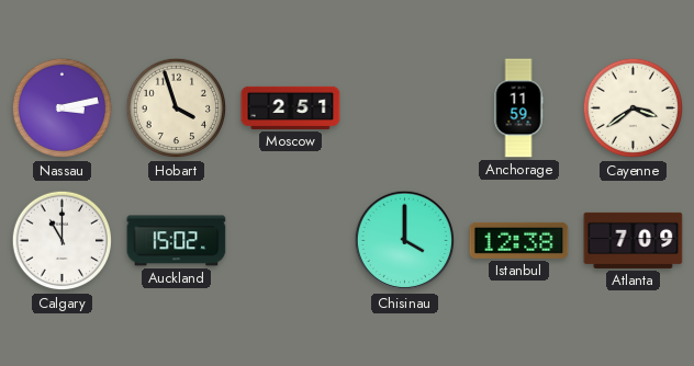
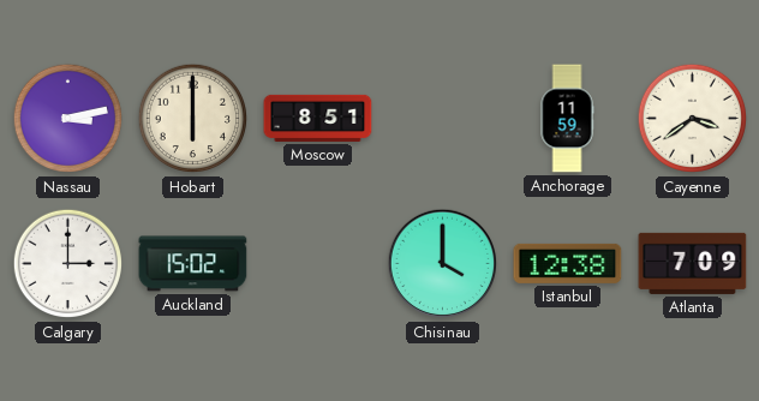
Hobart: 3:57 -> 6:00
Moscow: 2:51 -> 8:51
Calgary: 11:00 -> 3:00
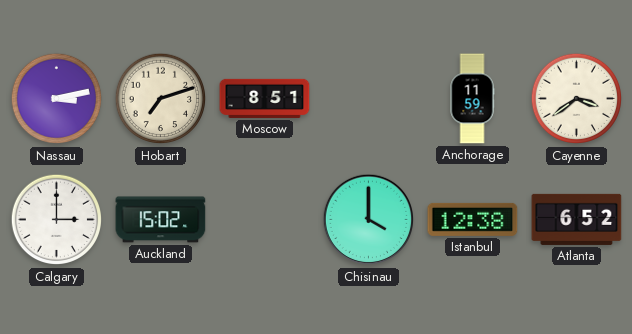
Hobart: 6:00 -> 7:12
Atlanta: 7:09 -> 6:52
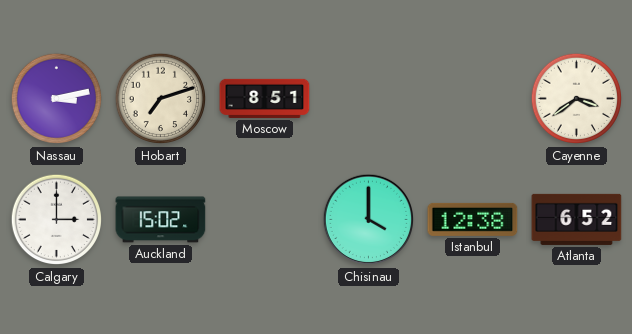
Anchorage: 11:59 -> none
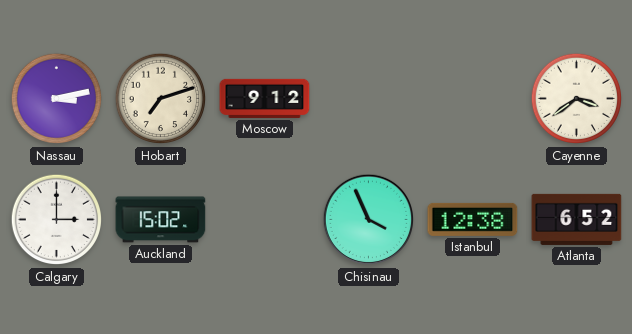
Moscow: 8:51 -> 9:12
Chisinau: 4:00 -> 3:56
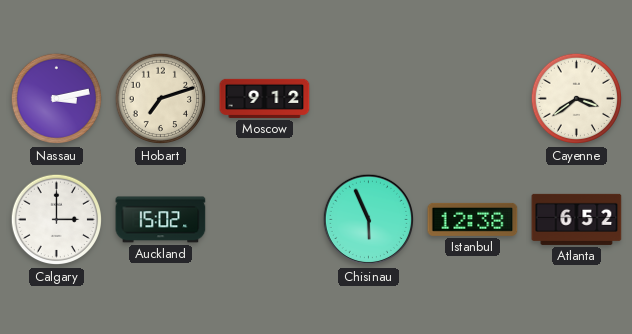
Chisinau: 3:56 -> 5:56
